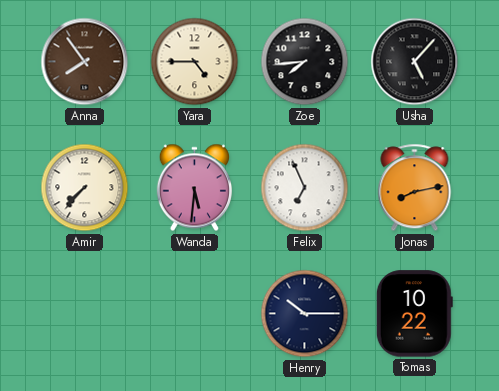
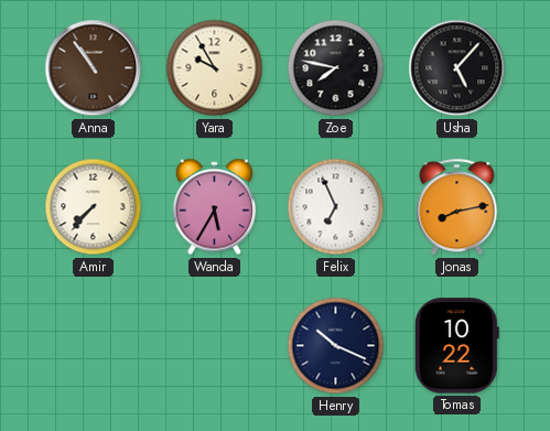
Anna: 7:54 -> 10:54
Yara: 4:45 -> 9:55
Zoe: 7:44 -> 7:47
Wanda: 5:31 -> 5:35
Henry: 10:15 -> 10:19
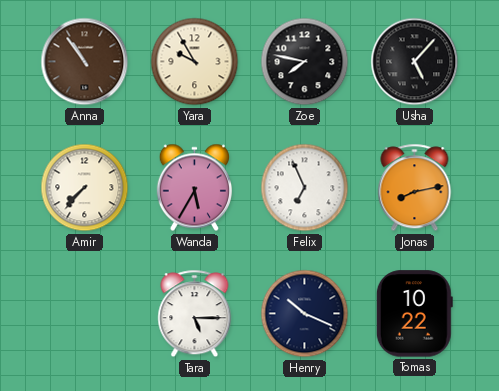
Tara: none -> 5:15
